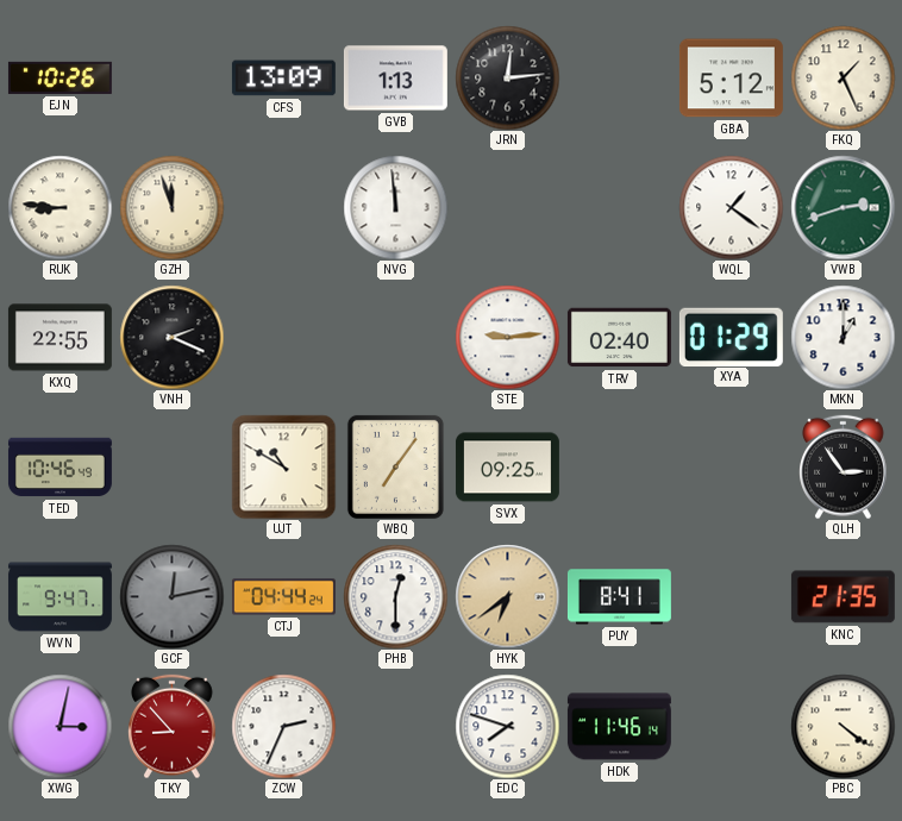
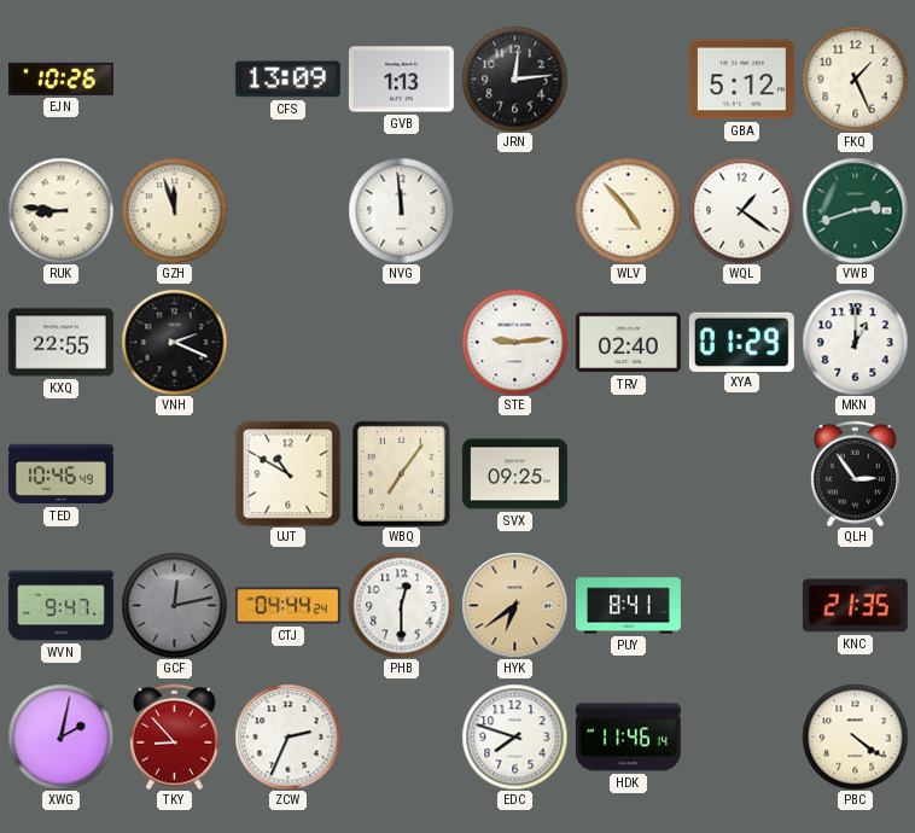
WLV: none -> 4:53
XWG: 3:02 -> 2:02
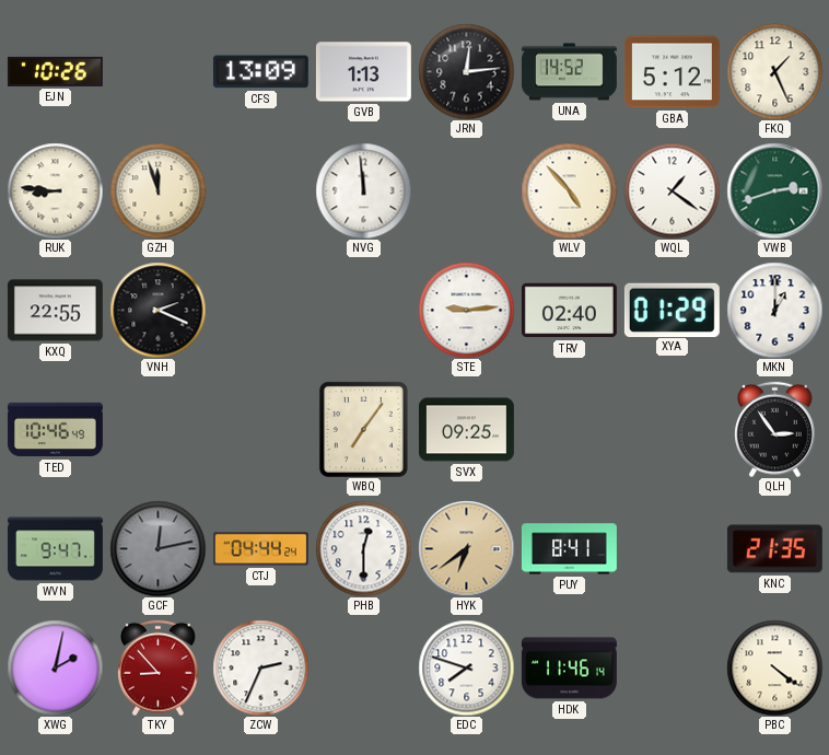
UNA: none -> 14:52
UJT: 10:50 -> none
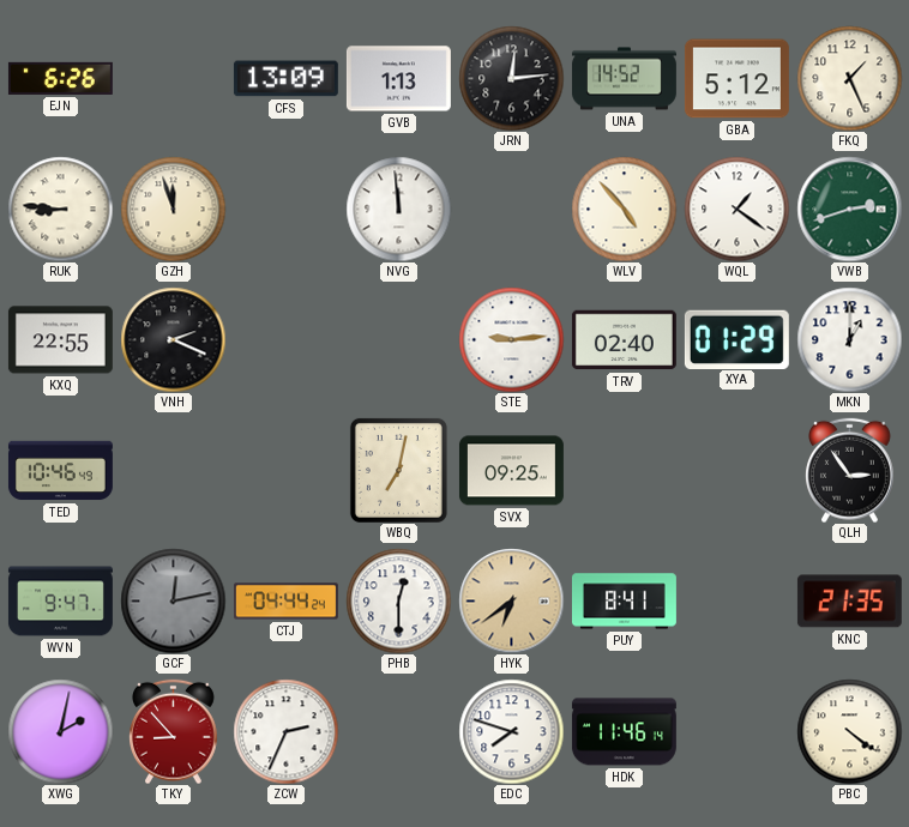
EJN: 10:26 -> 6:26
WBQ: 7:06 -> 7:02
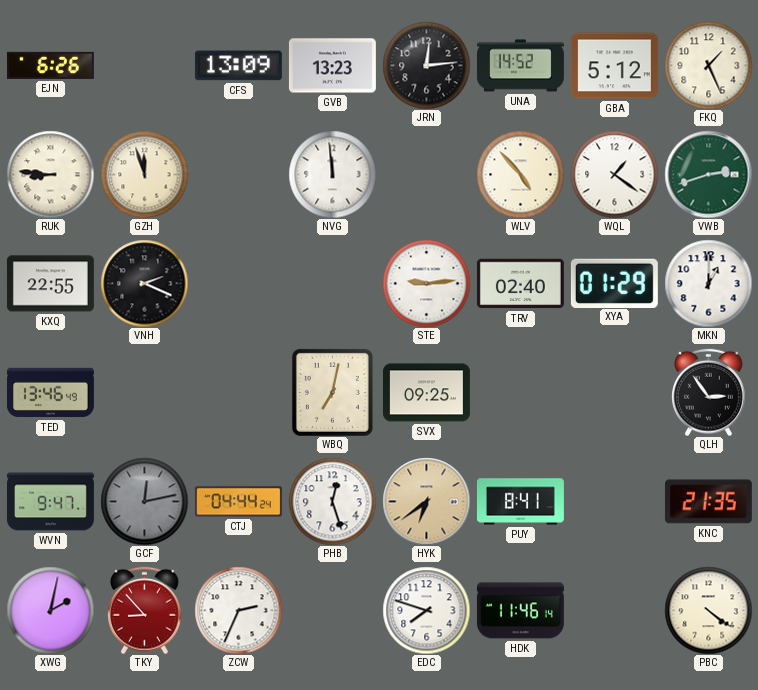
GVB: 1:13 -> 13:23
TED: 10:46 -> 13:46
PHB: 12:30 -> 12:27
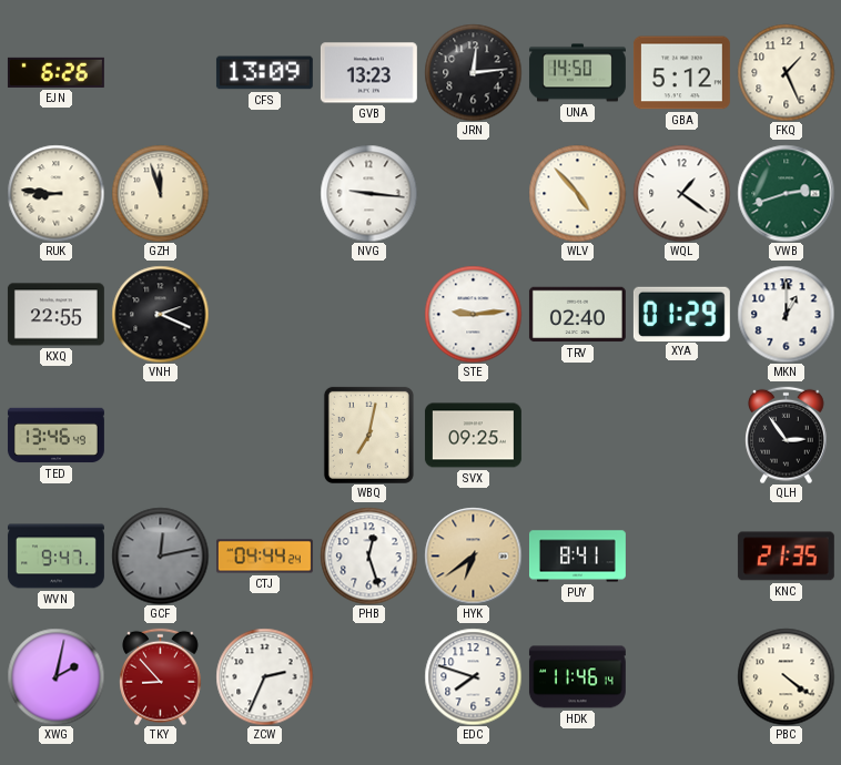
UNA: 14:52 -> 14:50
NVG: 11:59 -> 9:16
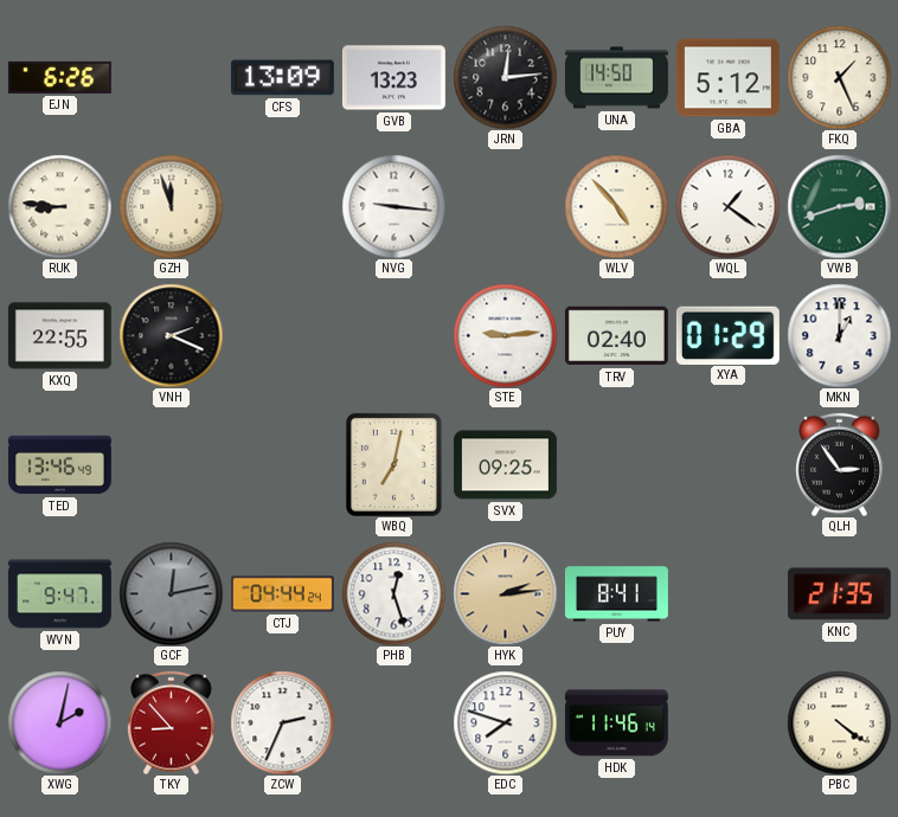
HYK: 6:39 -> 2:14
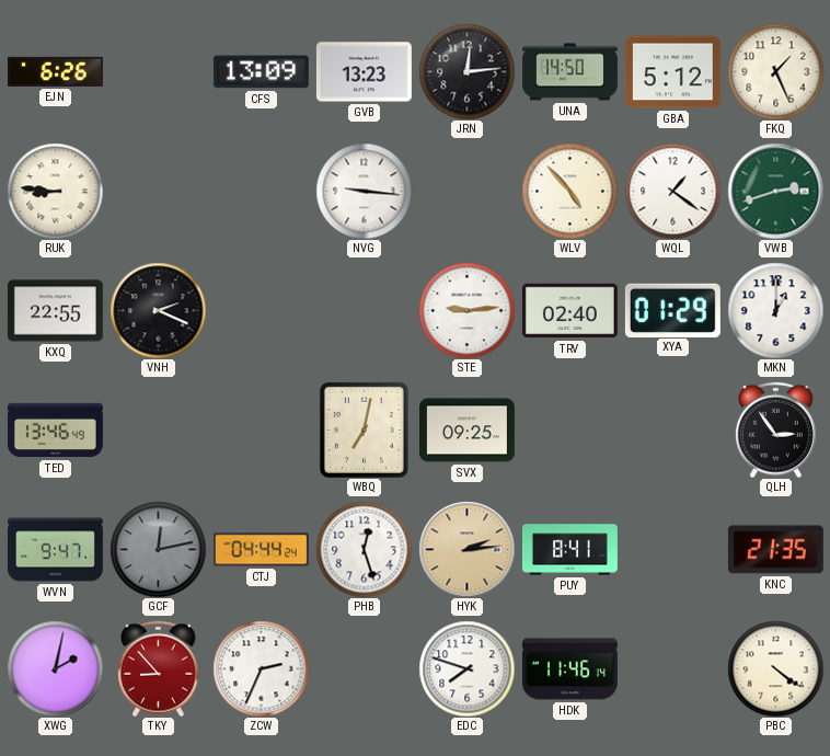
GZH: 11:57 -> none
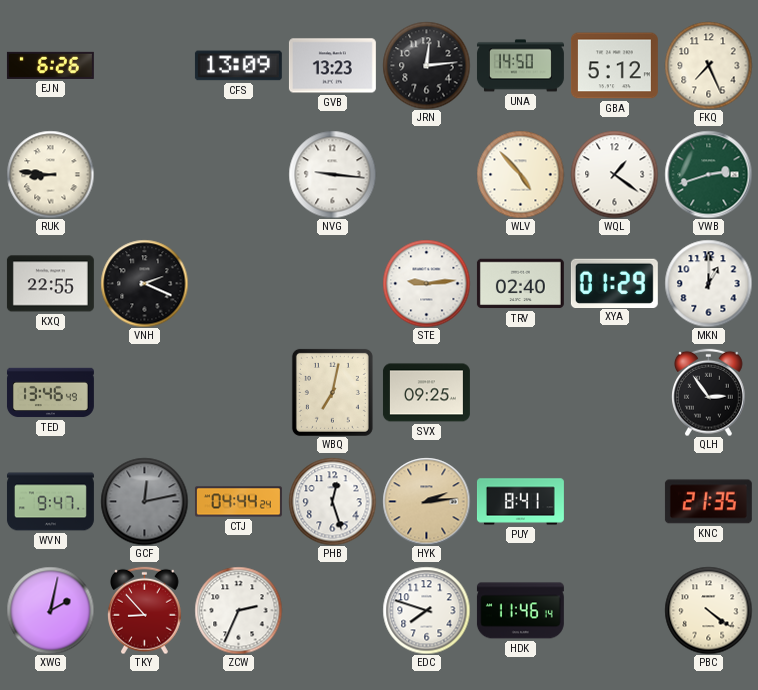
FKQ: 1:26 -> 7:26
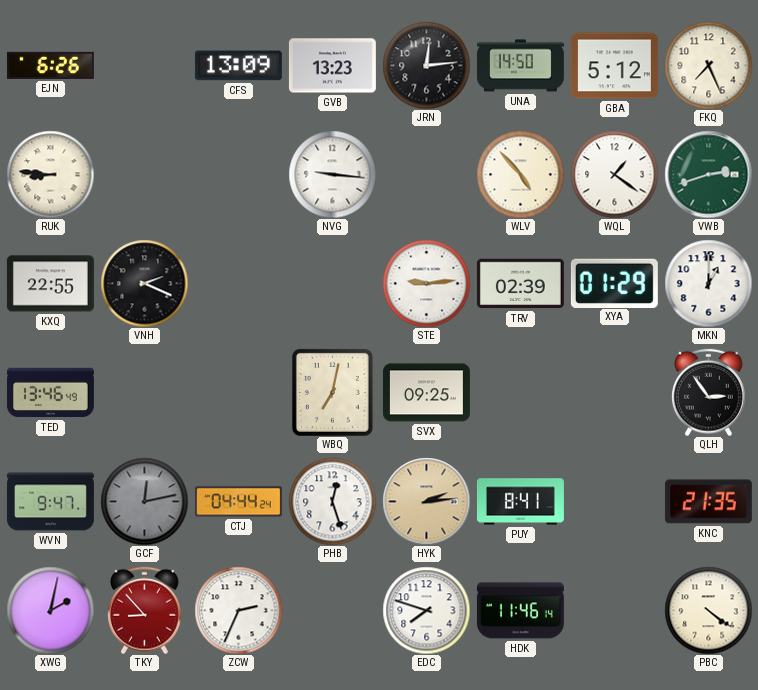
TRV: 02:40 -> 02:39
